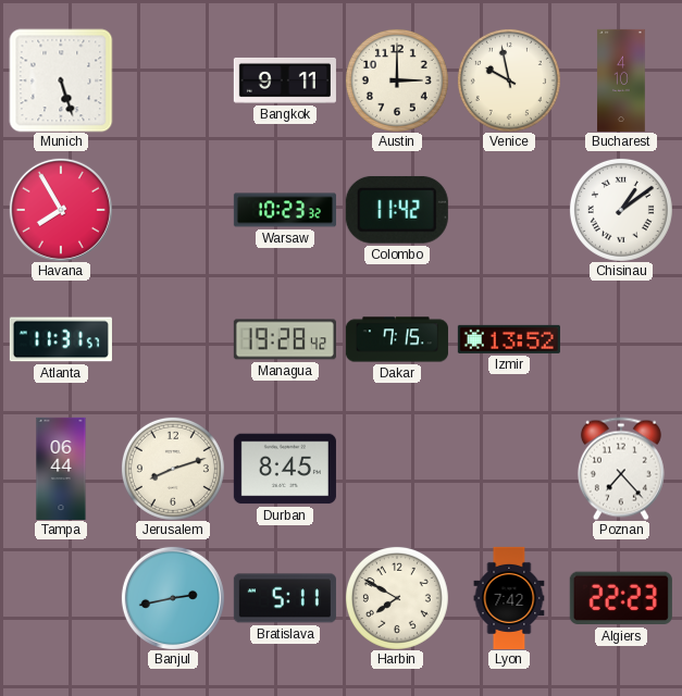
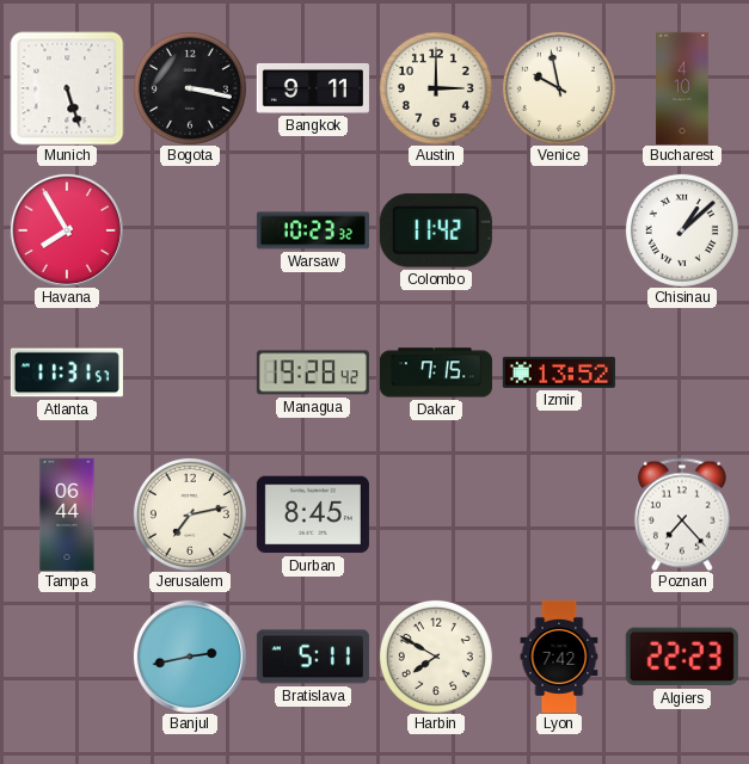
Bogota: none -> 3:17
Chisinau: 1:09 -> 1:08
Jerusalem: 8:12 -> 7:13
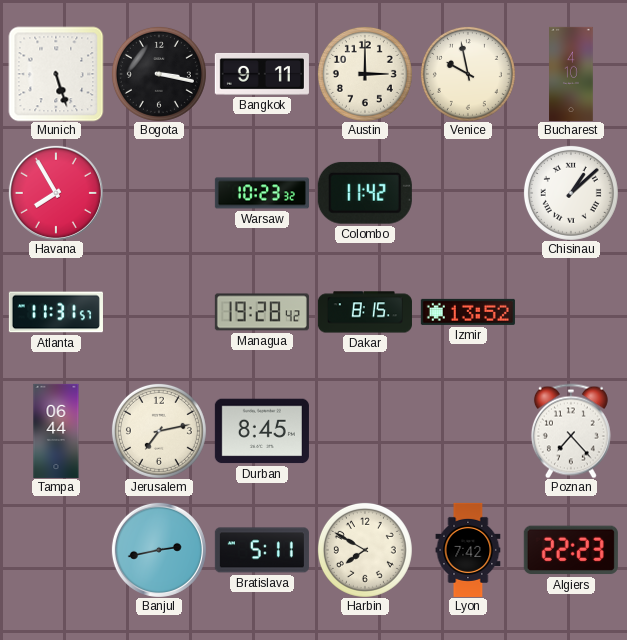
Dakar: 7:15 -> 8:15
